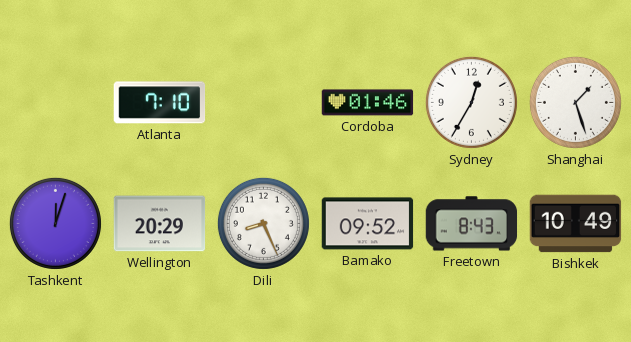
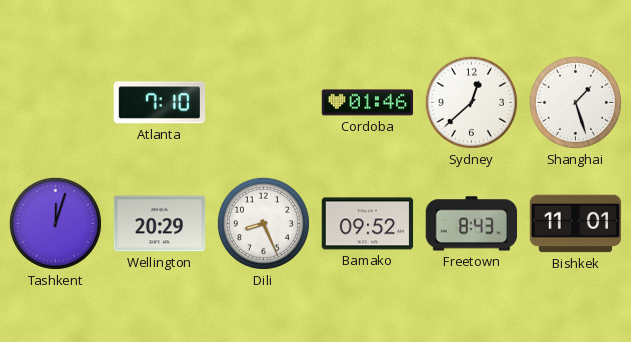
Sydney: 12:35 -> 12:38
Bishkek: 10:49 -> 11:01
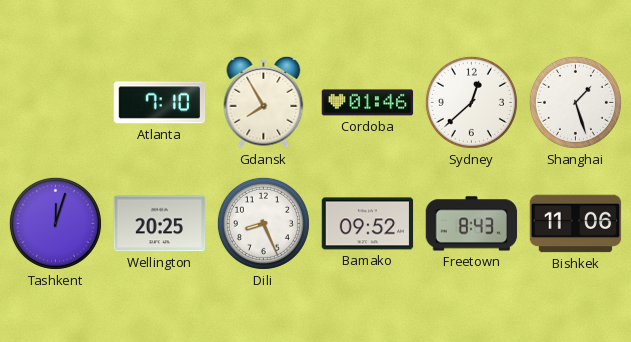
Gdansk: none -> 7:55
Wellington: 20:29 -> 20:25
Bishkek: 11:01 -> 11:06
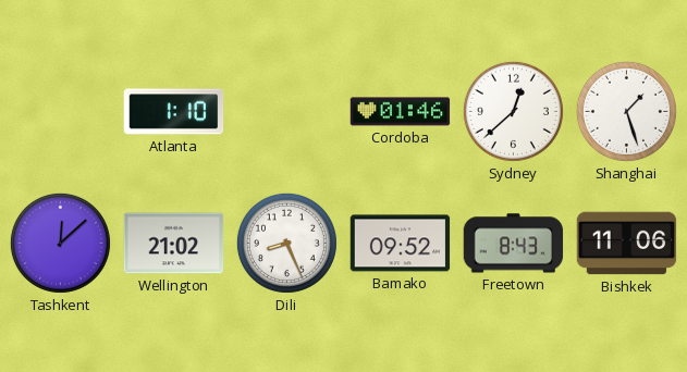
Atlanta: 7:10 -> 1:10
Gdansk: 7:55 -> none
Tashkent: 12:03 -> 12:08
Wellington: 20:25 -> 21:02
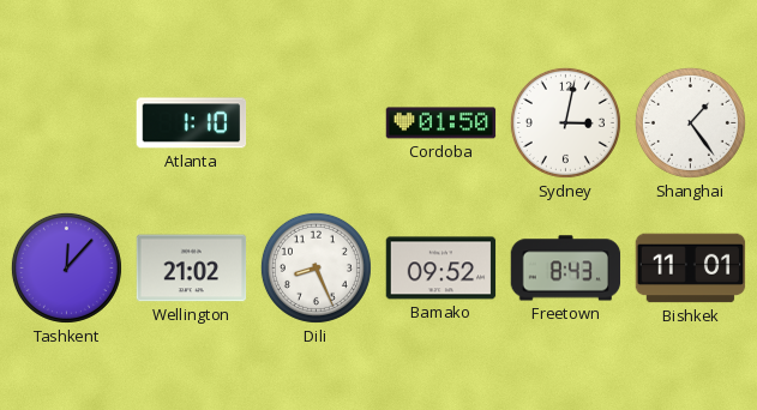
Cordoba: 01:46 -> 01:50
Sydney: 12:38 -> 3:02
Shanghai: 1:27 -> 1:24
Tashkent: 12:08 -> 12:07
Bishkek: 11:06 -> 11:01
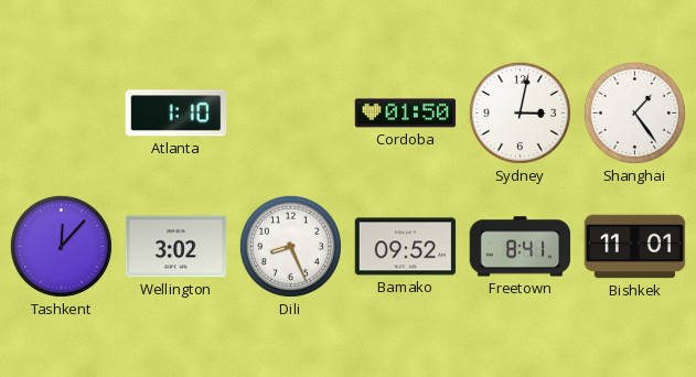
Wellington: 21:02 -> 3:02
Freetown: 8:43 -> 8:41
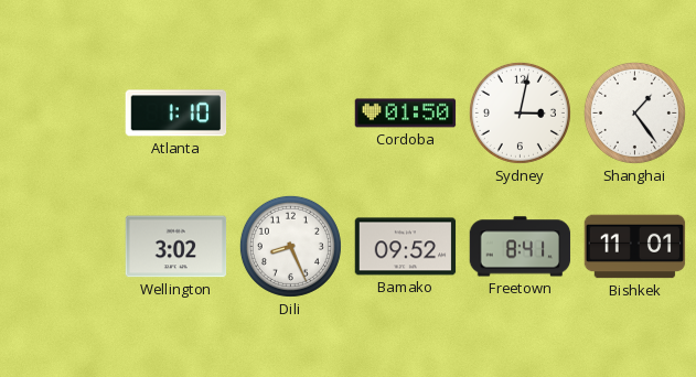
Tashkent: 12:07 -> none
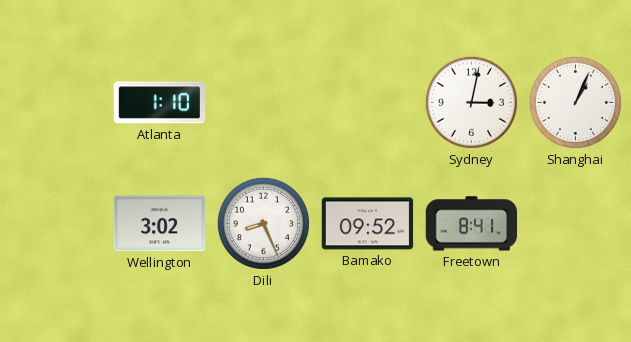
Cordoba: 01:50 -> none
Shanghai: 1:24 -> 1:04
Bishkek: 11:01 -> none
